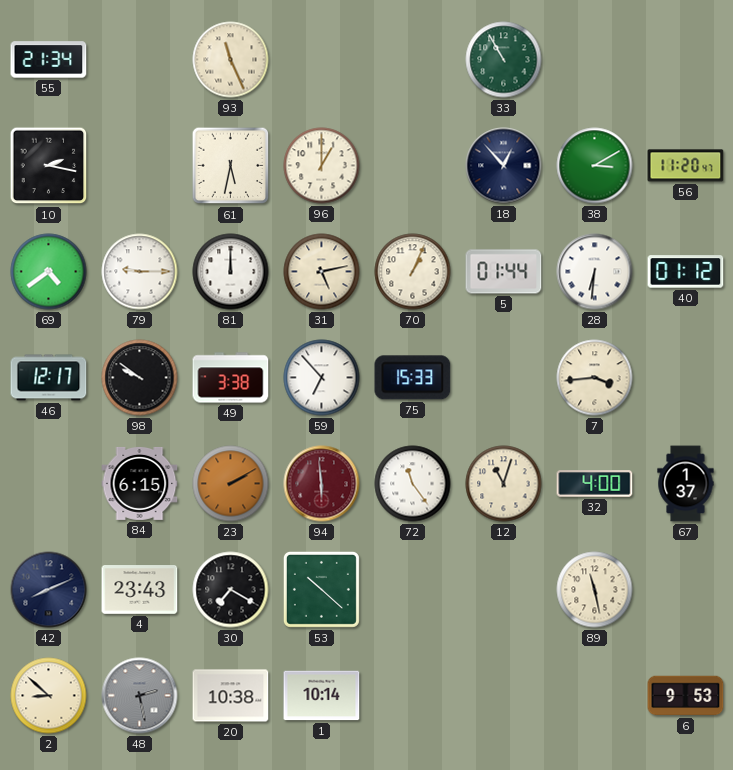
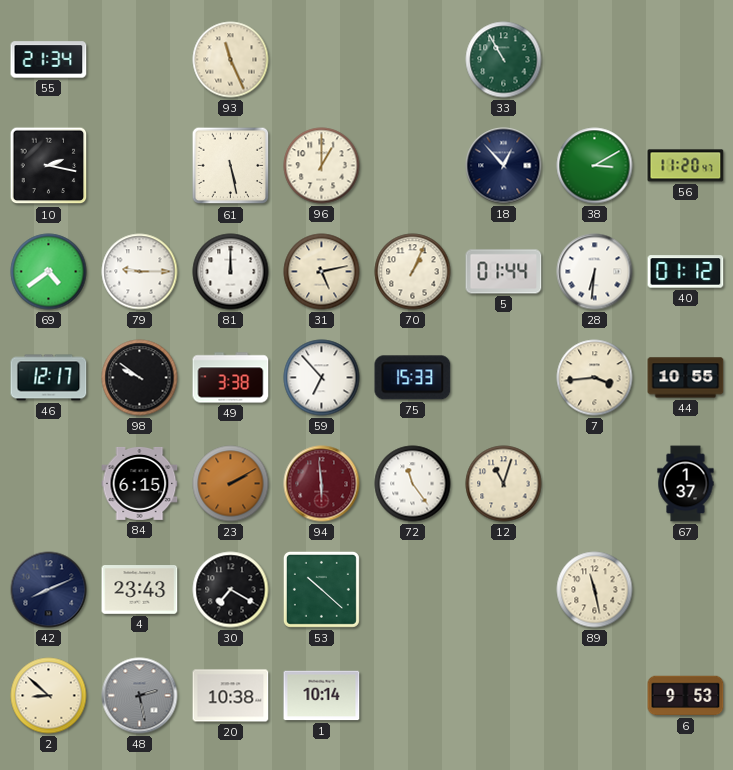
61: 5:32 -> 5:28
44: none -> 10:55
32: 4:00 -> none
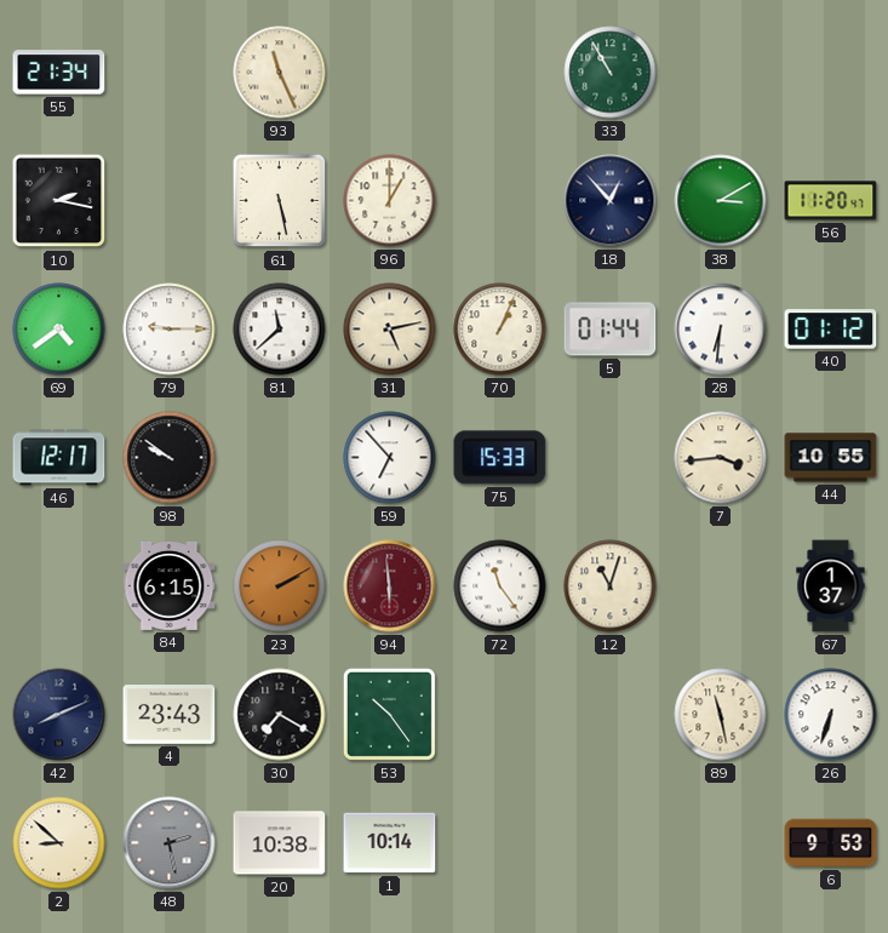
81: 12:00 -> 11:38
49: 3:38 -> none
53: 10:22 -> 10:24
26: none -> 6:33
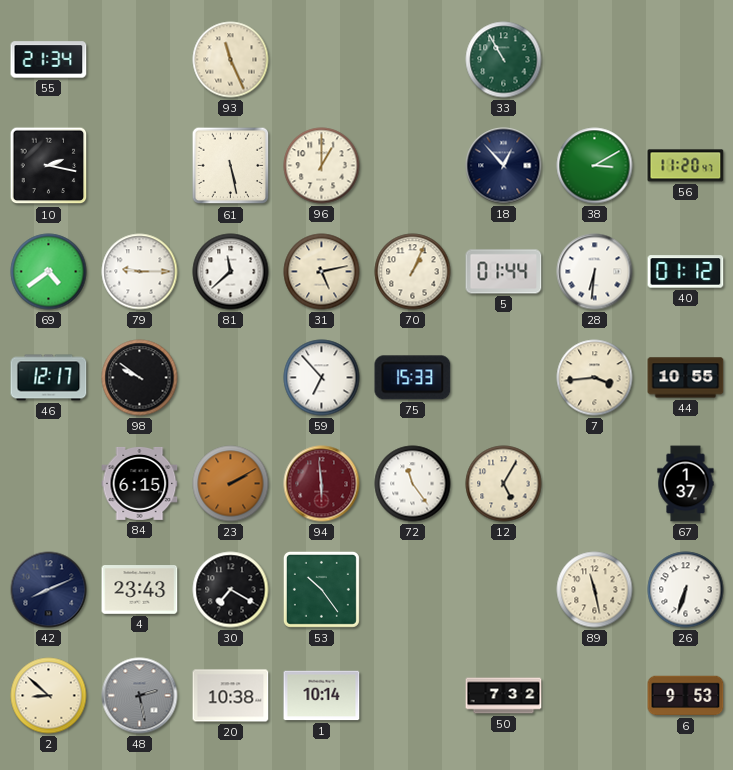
12: 11:03 -> 5:05
50: none -> 7:32
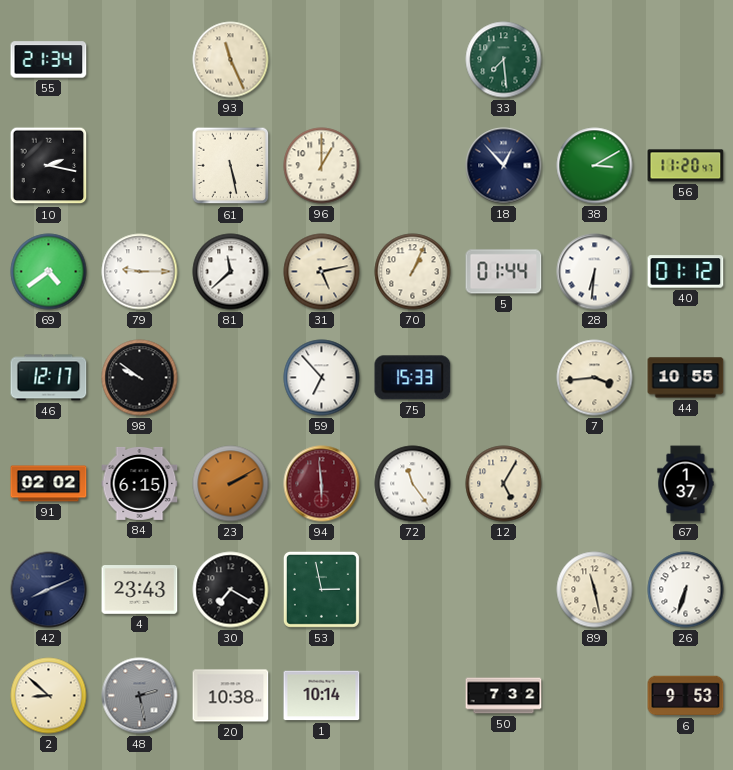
33: 10:55 -> 7:29
91: none -> 02:02
53: 10:24 -> 2:58
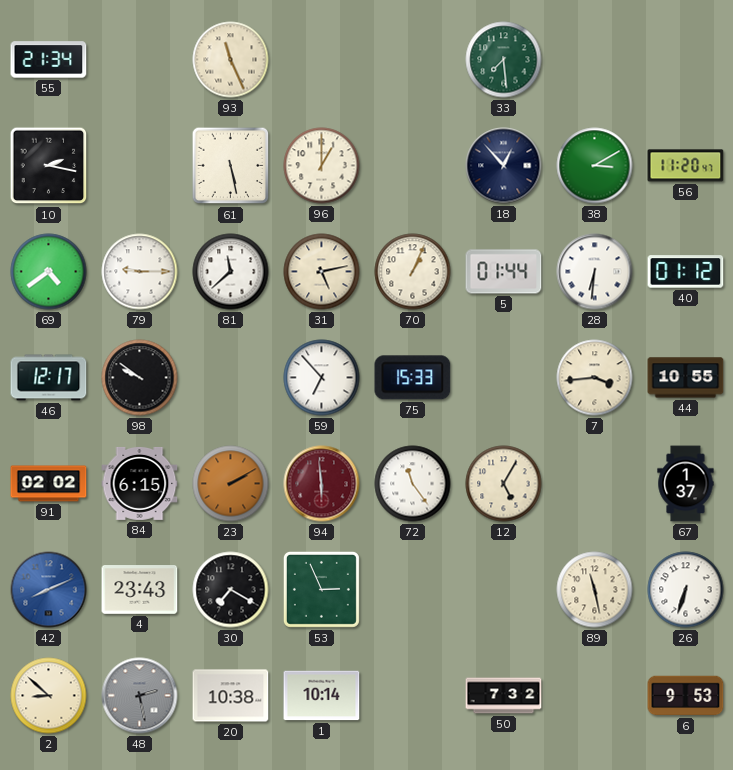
42 dial: navy -> blue
53: 2:58 -> 2:56
